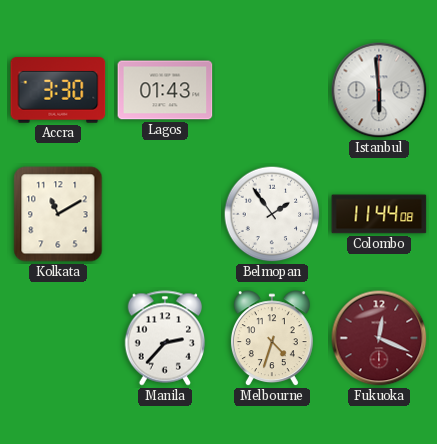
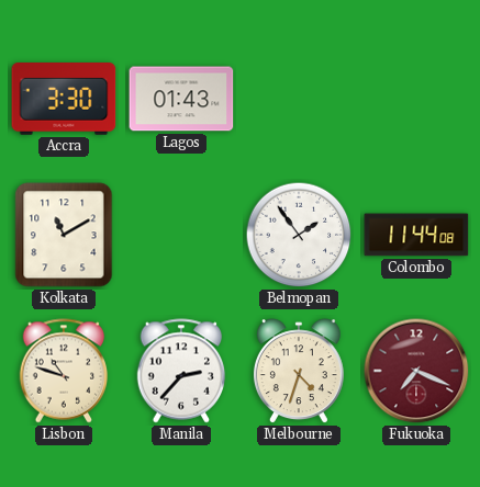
Istanbul: 5:59 -> none
Lisbon: none -> 10:48
Fukuoka: 12:19 -> 7:19
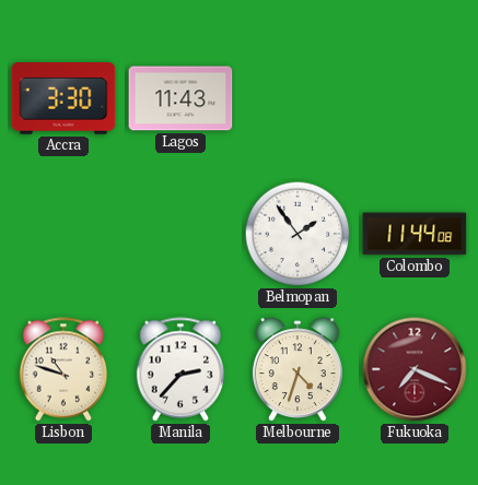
Lagos: 01:43 -> 11:43
Kolkata: 11:10 -> none
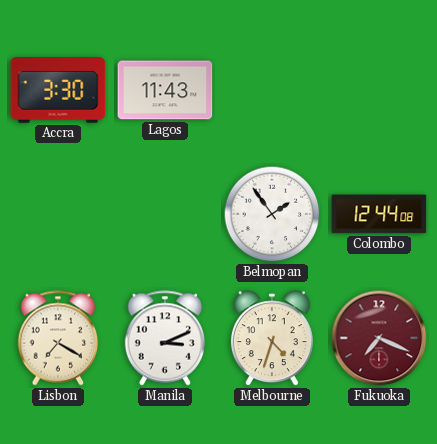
Colombo: 11:44 -> 12:44
Lisbon: 10:48 -> 7:20
Manila: 2:37 -> 3:11
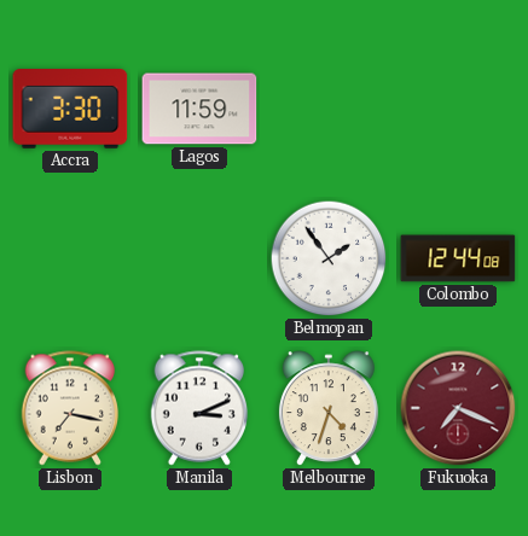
Lagos: 11:43 -> 11:59
Lisbon: 7:20 -> 7:17
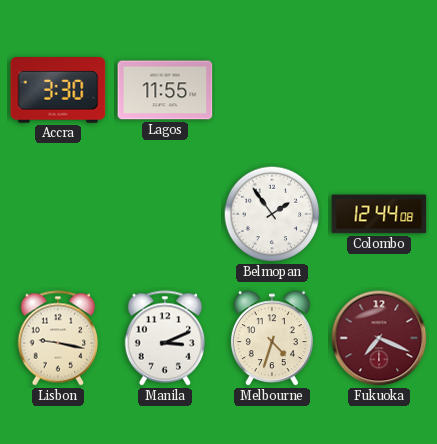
Lagos: 11:59 -> 11:55
Lisbon: 7:17 -> 9:17
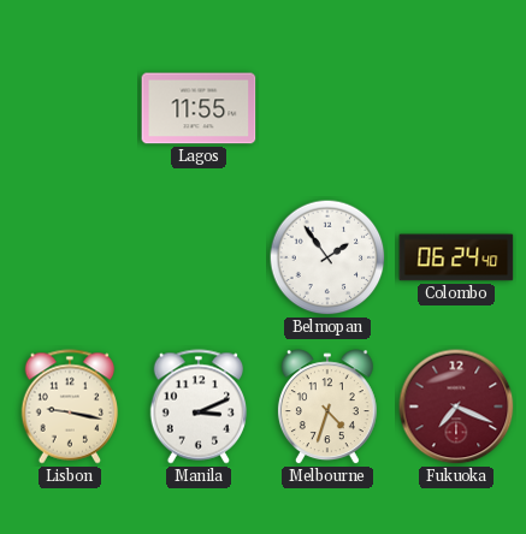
Accra: 3:30 -> none
Colombo: 12:44 -> 06:24
